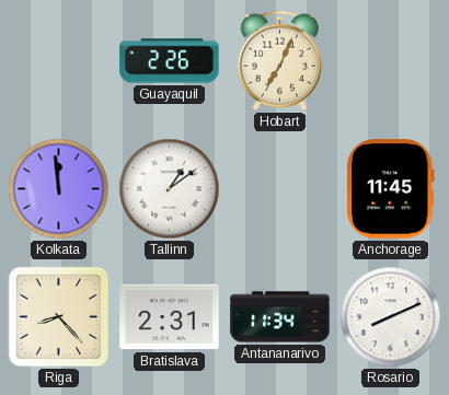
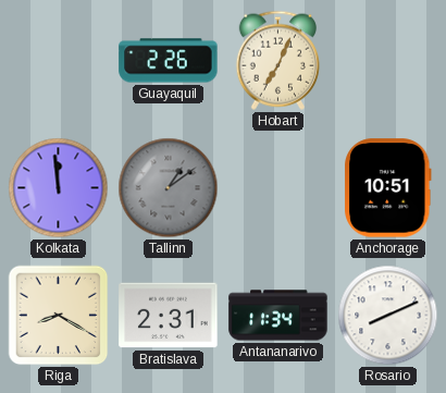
Tallinn dial: white -> grey
Anchorage: 11:45 -> 10:51
Riga: 8:23 -> 8:20
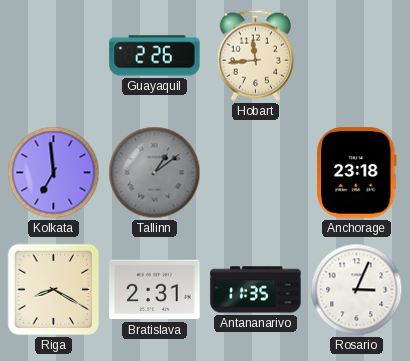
Hobart: 7:04 -> 11:44
Kolkata: 11:59 -> 6:59
Anchorage: 10:51 -> 23:18
Antananarivo: 11:34 -> 11:35
Rosario: 8:11 -> 3:04
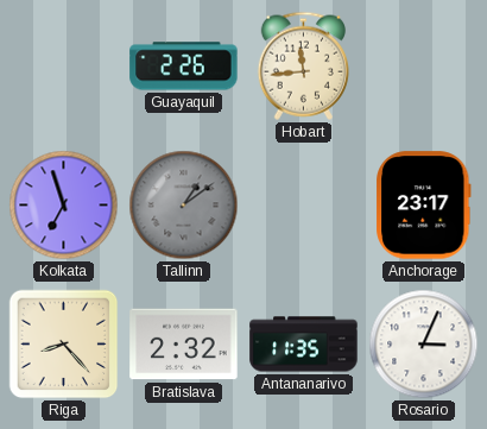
Kolkata: 6:59 -> 6:57
Anchorage: 23:18 -> 23:17
Riga: 8:20 -> 8:23
Bratislava: 2:31 -> 2:32
